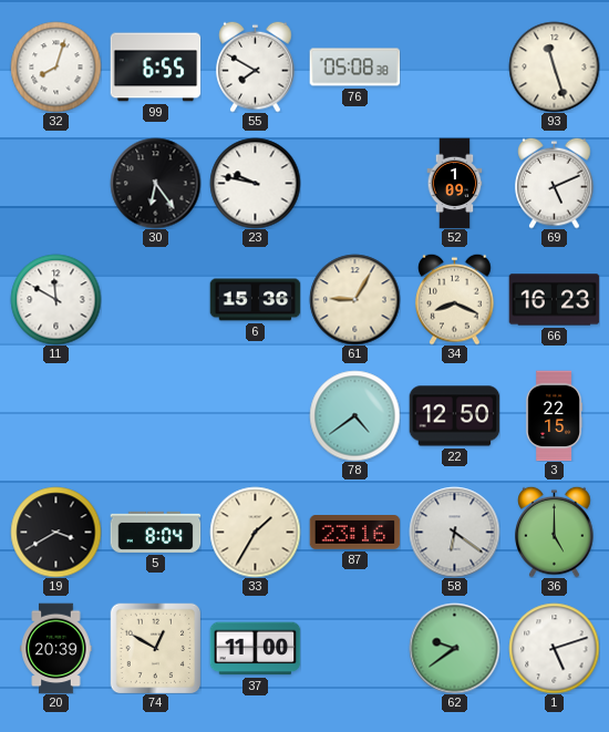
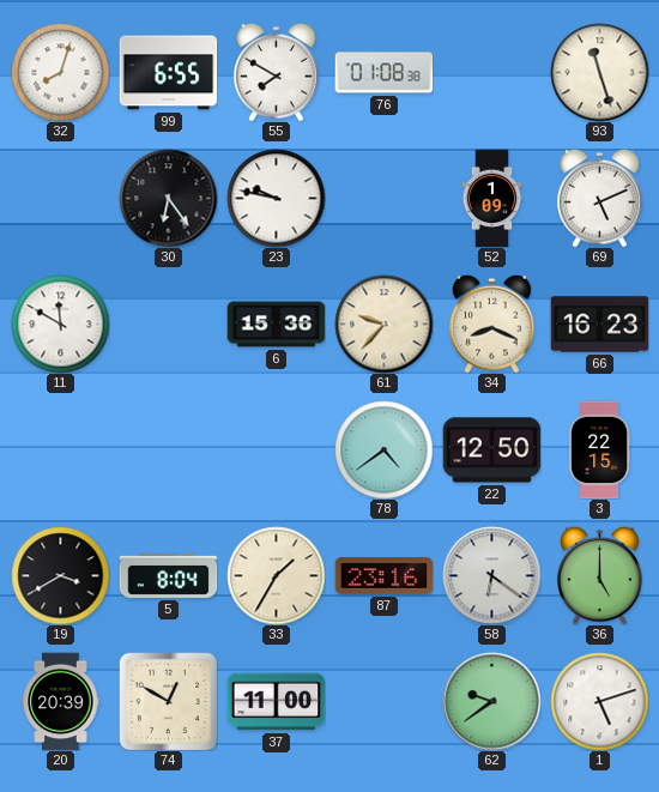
76: 05:08 -> 01:08
61: 9:05 -> 9:37
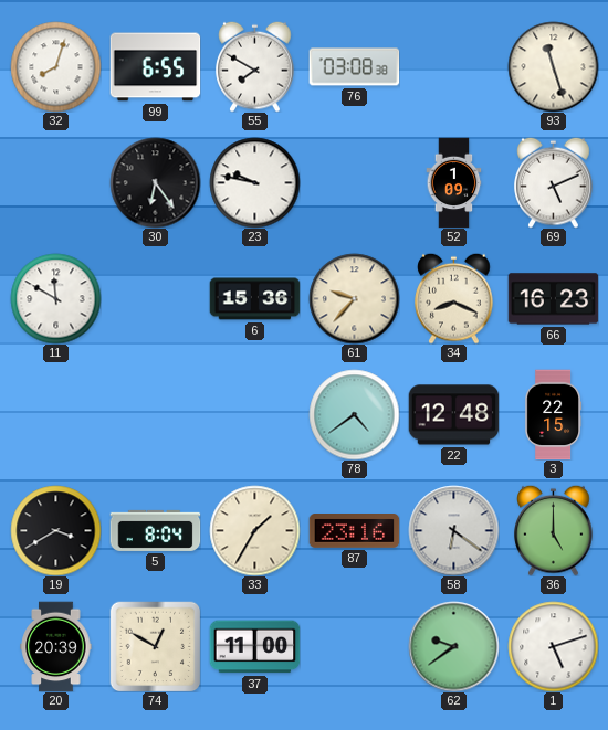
76: 01:08 -> 03:08
22: 12:50 -> 12:48
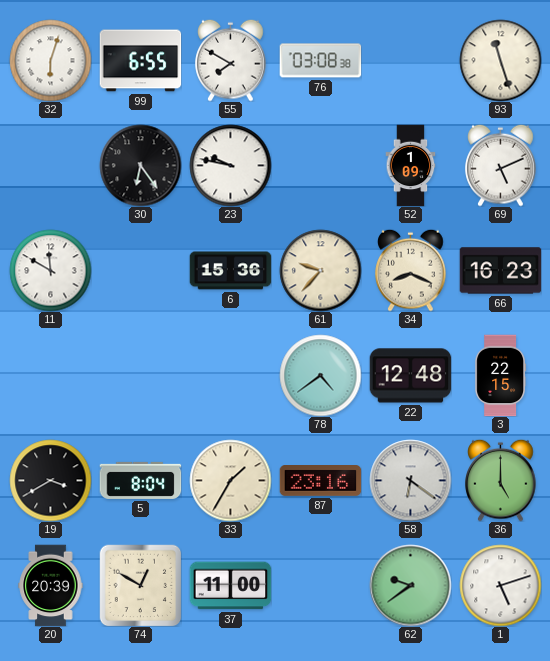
32: 8:03 -> 6:03
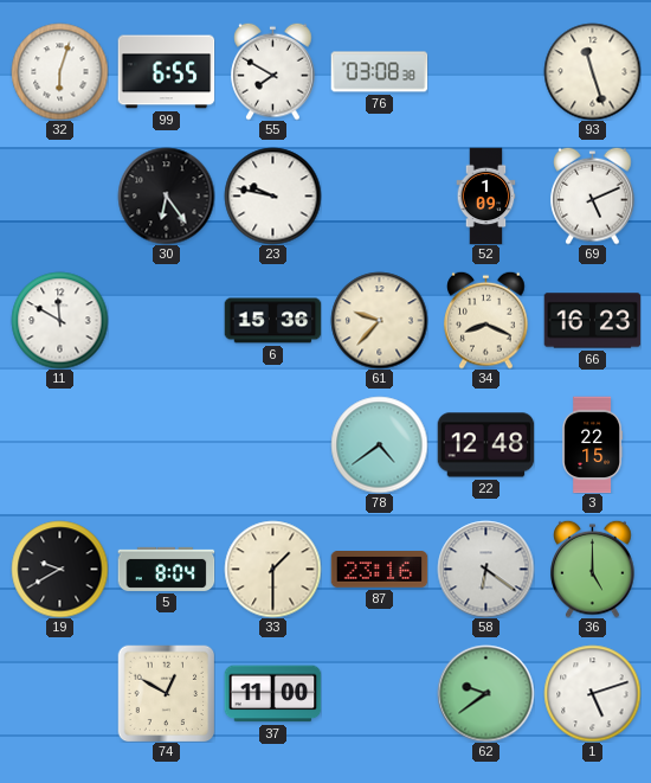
19: 3:40 -> 9:40
33: 1:35 -> 1:30
20: 20:39 -> none
